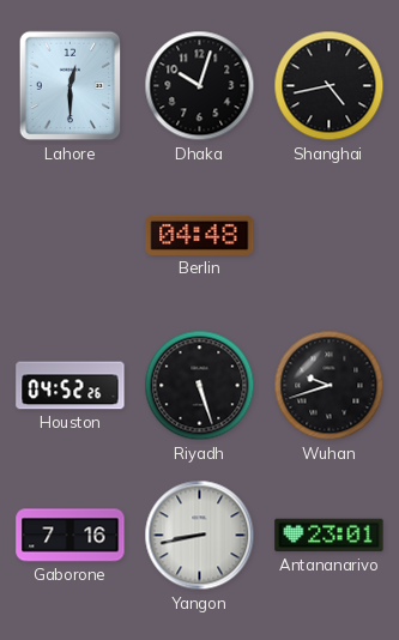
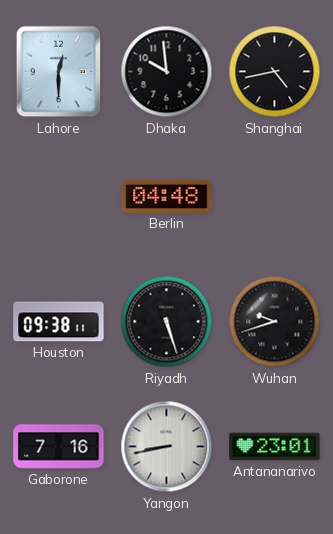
Dhaka: 10:03 -> 9:59
Houston: 04:52 -> 09:38
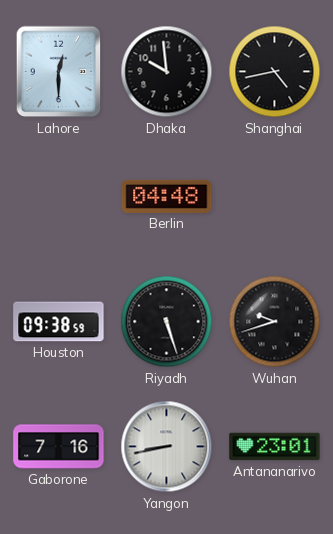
Houston: 09:38:11 -> 09:38:59
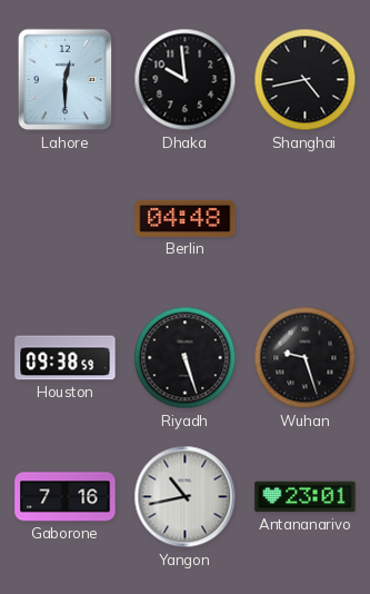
Wuhan: 9:42 -> 9:27
Yangon: 8:43 -> 10:43
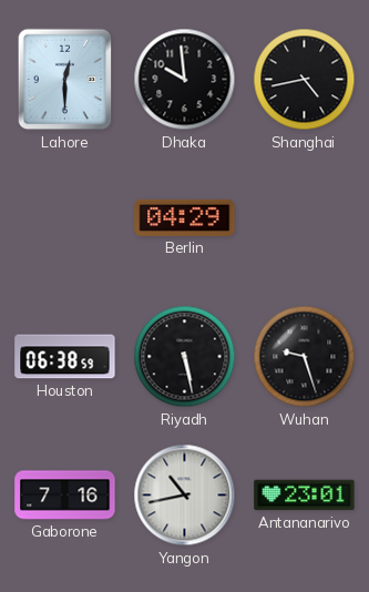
Berlin: 04:48 -> 04:29
Houston: 09:38 -> 06:38
Riyadh: 5:27 -> 5:28
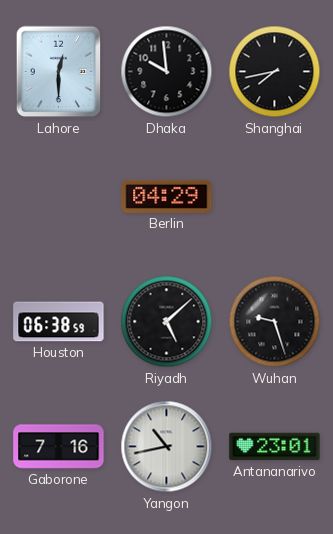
Shanghai: 4:43 -> 7:43
Riyadh: 5:28 -> 5:08
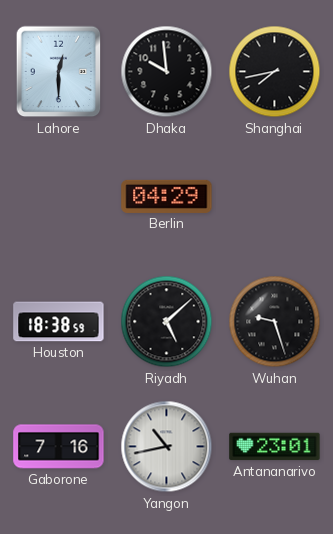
Houston: 06:38 -> 18:38
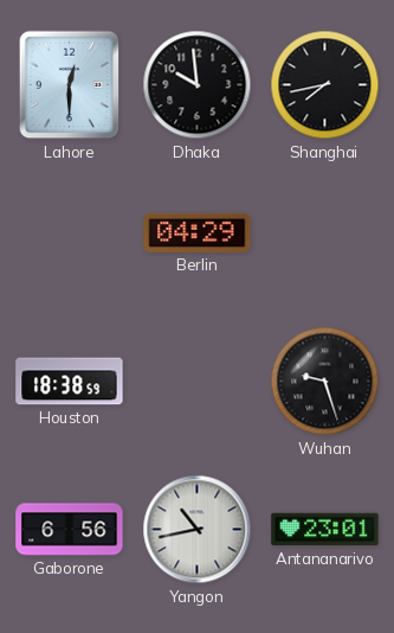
Riyadh: 5:08 -> none
Gaborone: 7:16 -> 6:56
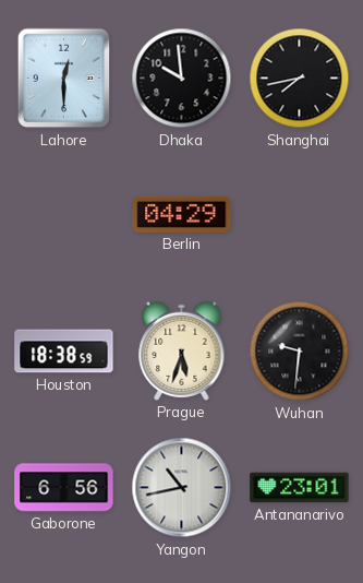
Prague: none -> 5:33
Wuhan: 9:27 -> 9:31
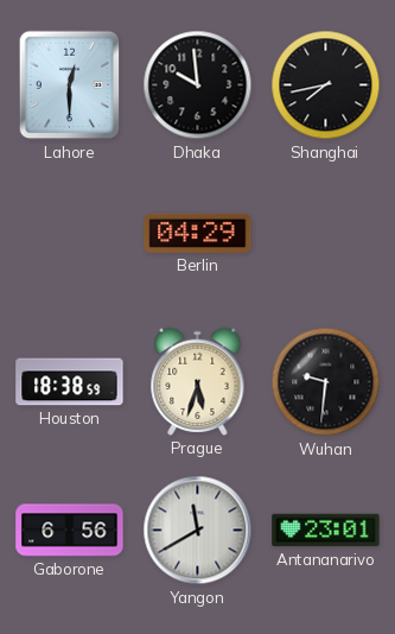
Yangon: 10:43 -> 11:40
